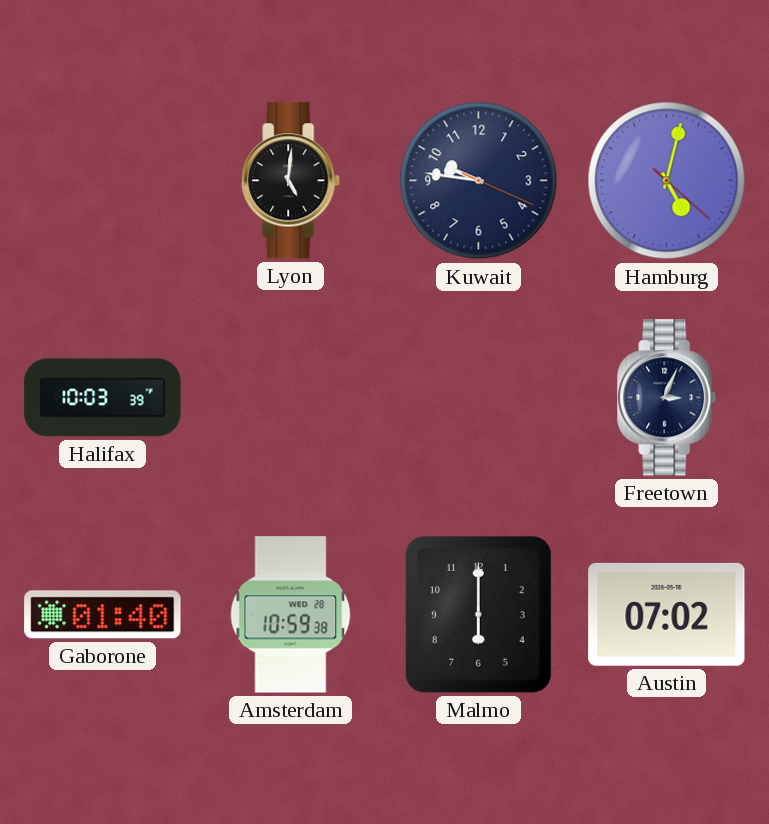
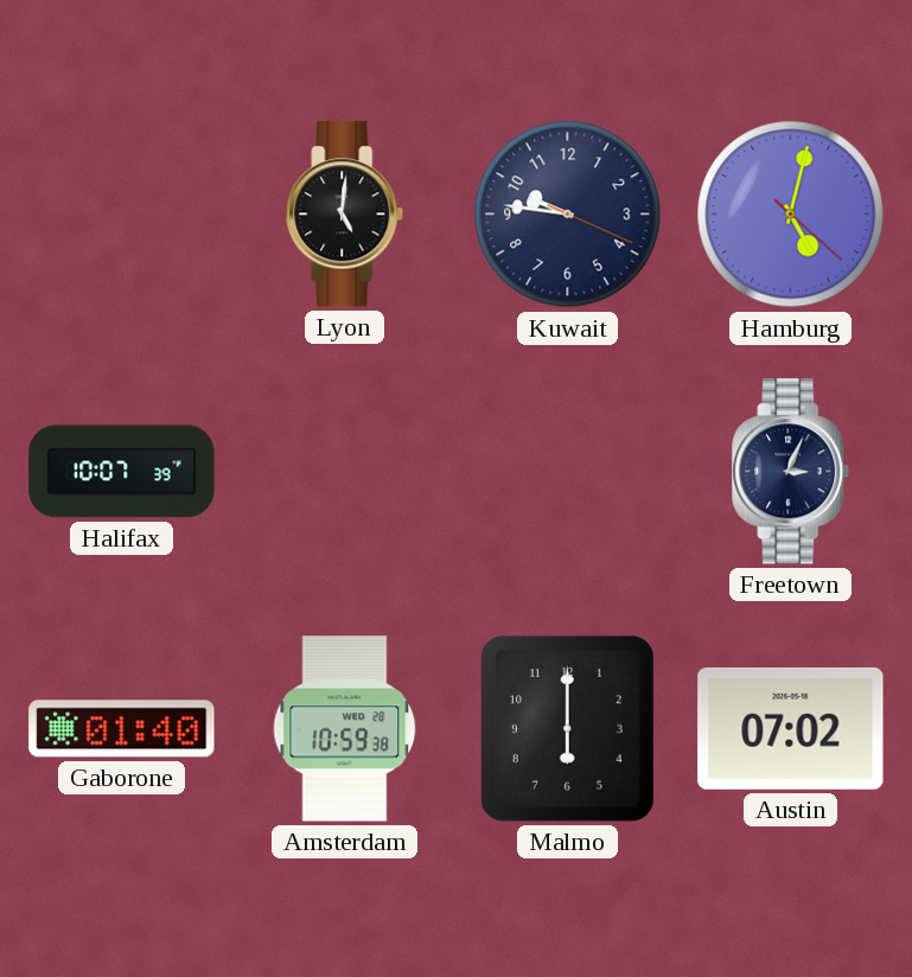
Halifax: 10:03 -> 10:07
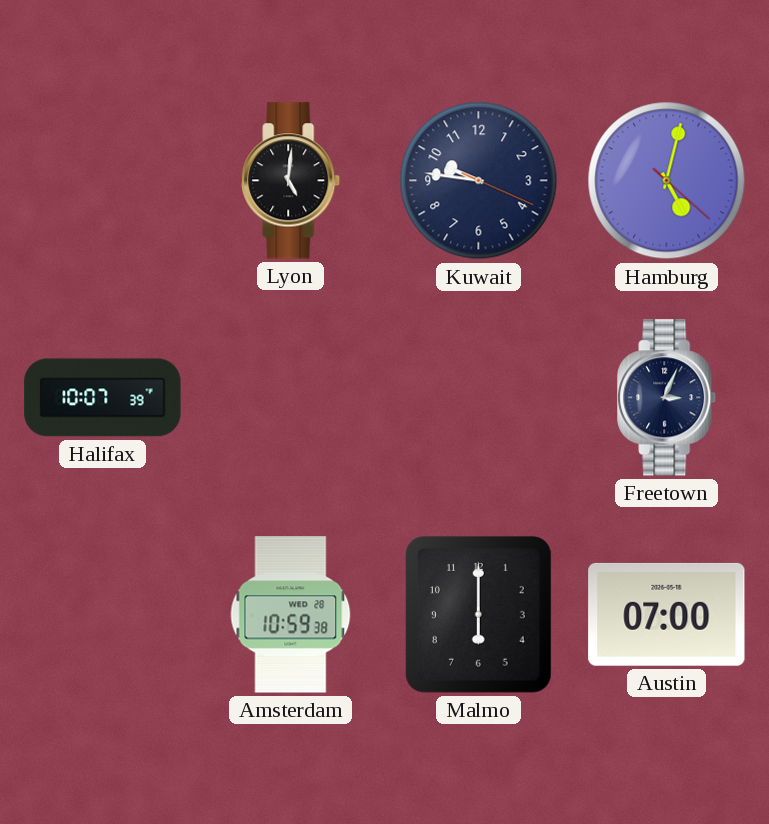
Gaborone: 01:40 -> none
Austin: 07:02 -> 07:00
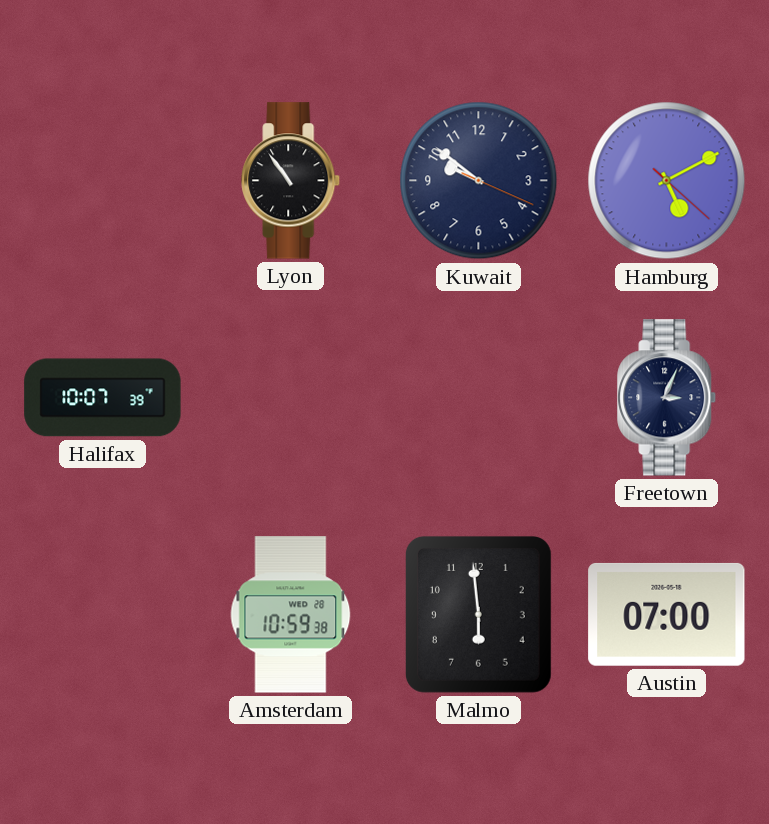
Lyon: 5:01 -> 10:54
Kuwait: 9:46 -> 9:51
Hamburg: 5:02 -> 5:10
Malmo: 6:00 -> 5:59
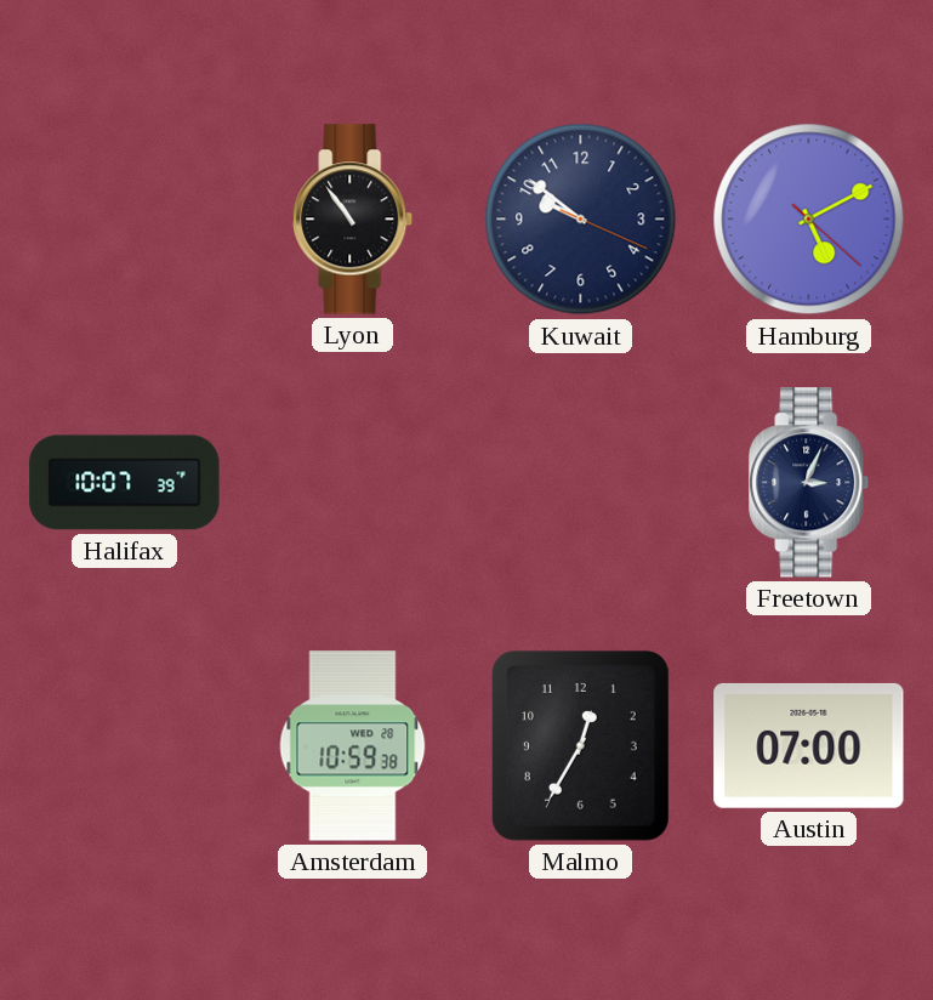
Malmo: 5:59 -> 12:35
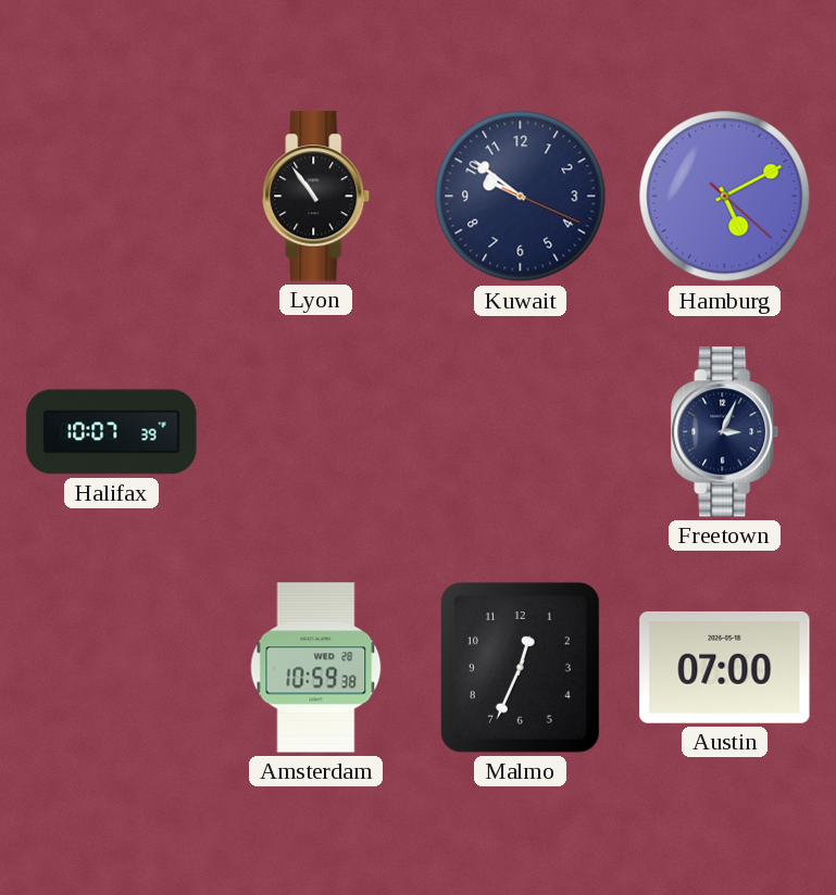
Malmo: 12:35 -> 12:34
